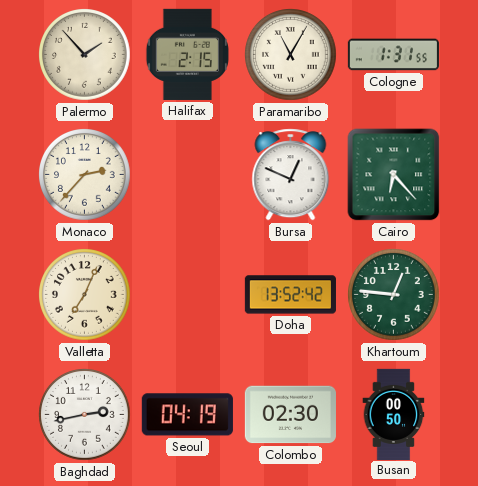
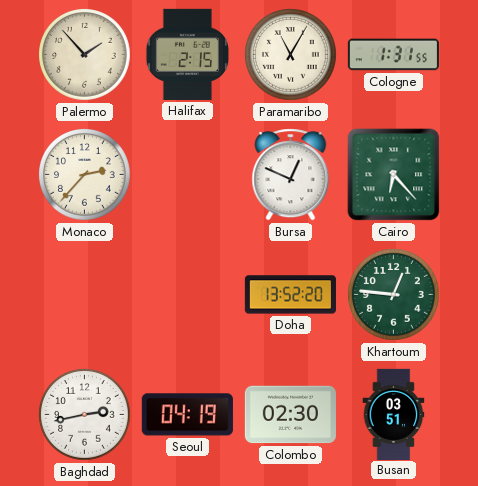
Valletta: 7:04 -> none
Doha: 13:52:42 -> 13:52:20
Busan: 00:50 -> 03:51
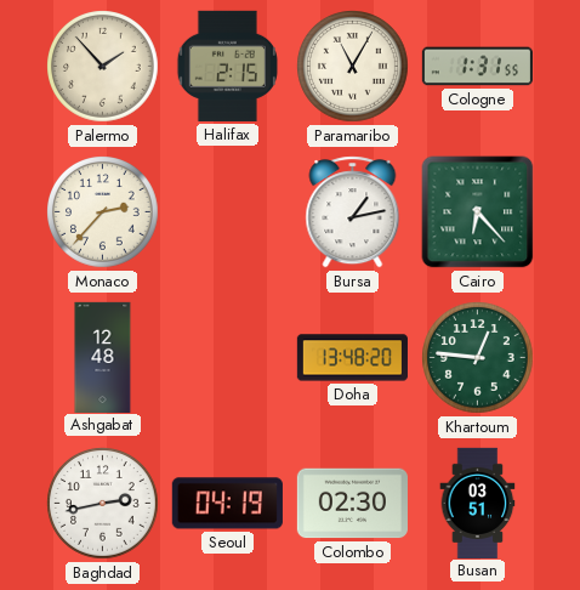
Bursa: 12:49 -> 1:13
Ashgabat: none -> 12:48
Doha: 13:52 -> 13:48
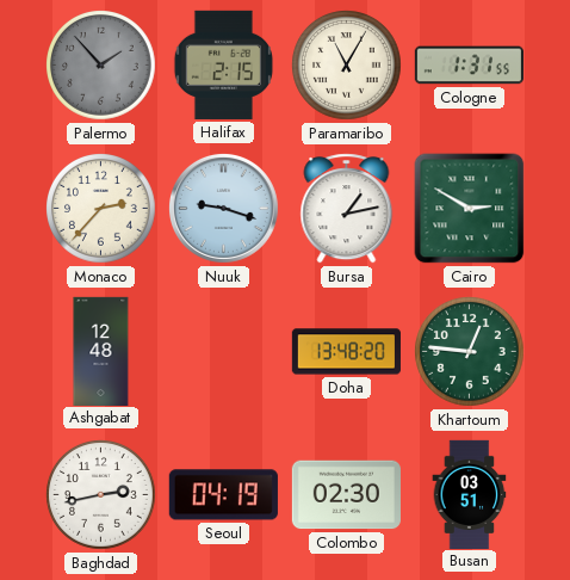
Palermo dial: cream -> grey
Nuuk: none -> 9:18
Cairo: 6:23 -> 2:50
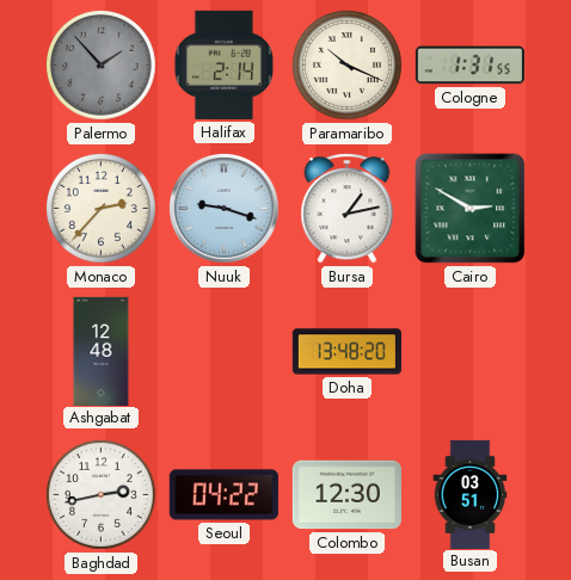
Halifax: 2:15 -> 2:14
Paramaribo: 11:05 -> 10:19
Khartoum: 12:46 -> none
Seoul: 04:19 -> 04:22
Colombo: 02:30 -> 12:30
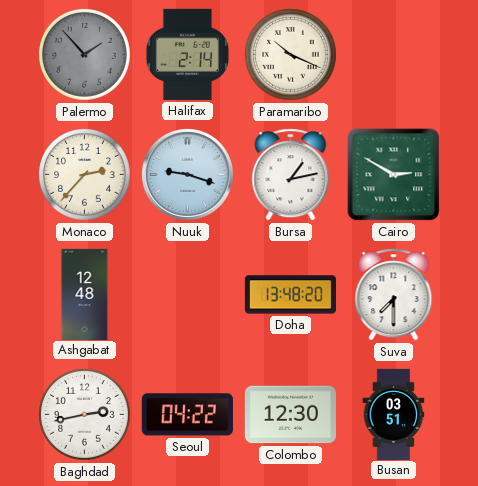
Cologne: 1:31 -> none
Suva: none -> 7:30
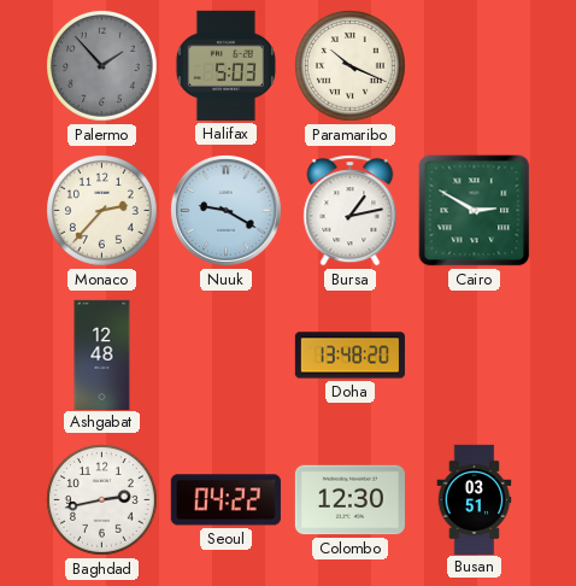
Halifax: 2:14 -> 5:03
Nuuk: 9:18 -> 9:20
Suva: 7:30 -> none
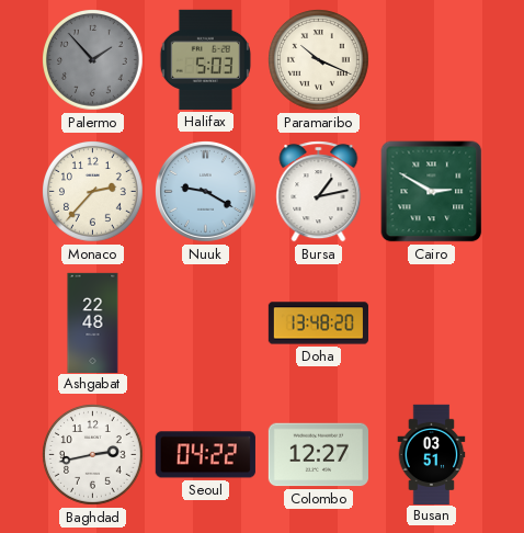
Ashgabat: 12:48 -> 22:48
Colombo: 12:30 -> 12:27
